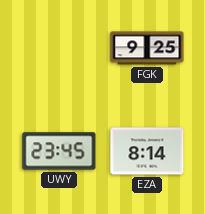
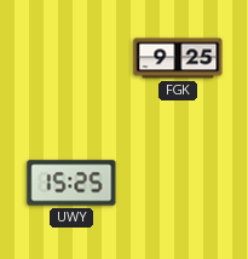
UWY: 23:45 -> 15:25
EZA: 8:14 -> none
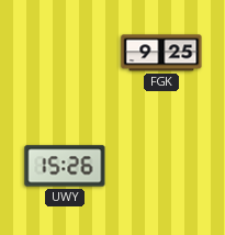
UWY: 15:25 -> 15:26
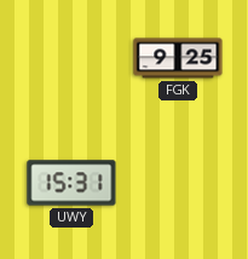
UWY: 15:26 -> 15:31
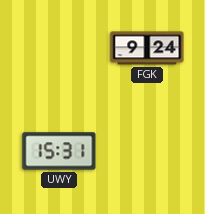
FGK: 9:25 -> 9:24
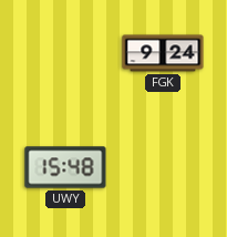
UWY: 15:31 -> 15:48
